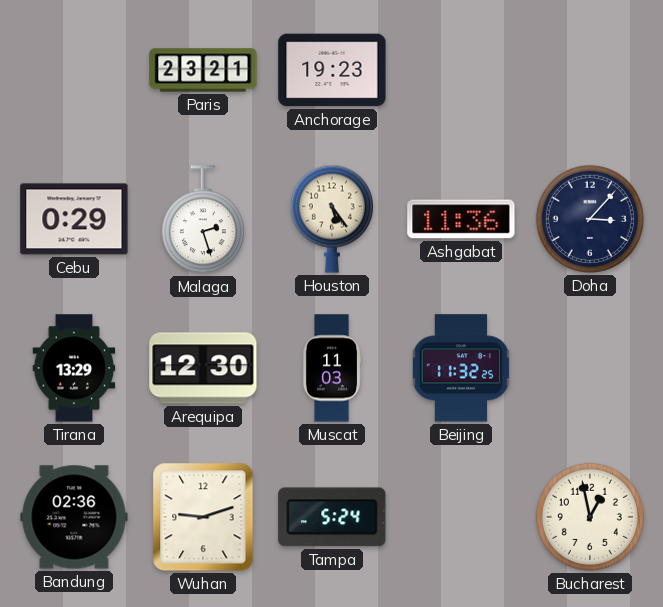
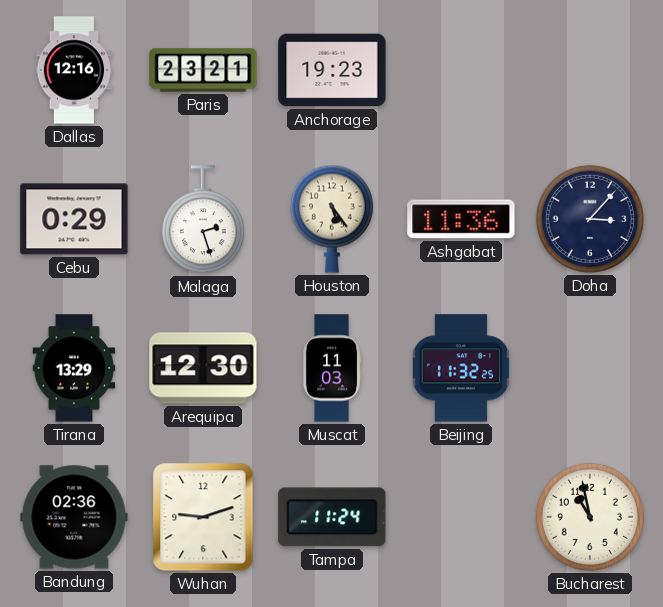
Dallas: none -> 12:16
Tampa: 5:24 -> 11:24
Bucharest: 12:58 -> 10:58
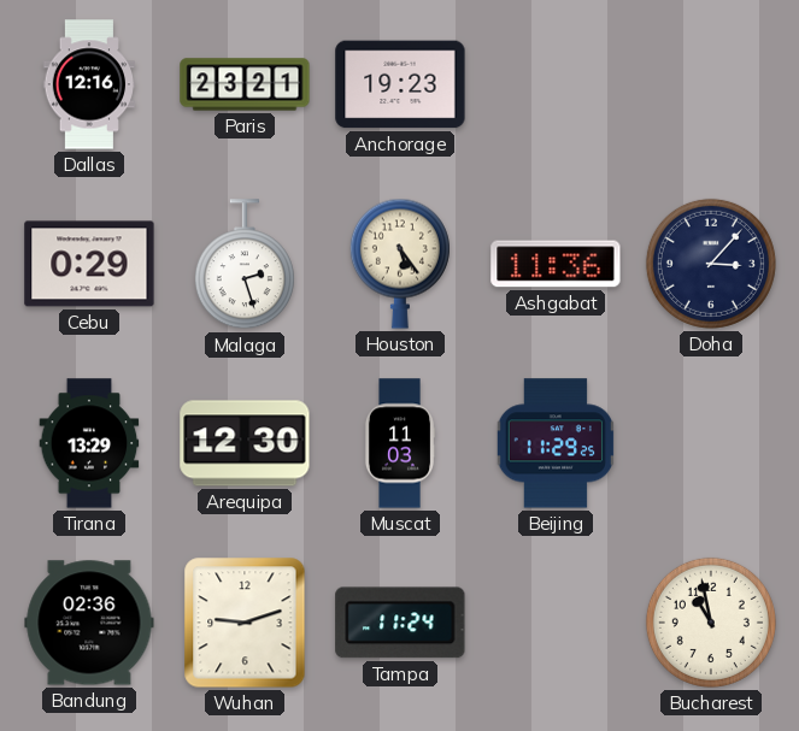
Beijing: 11:32 -> 11:29
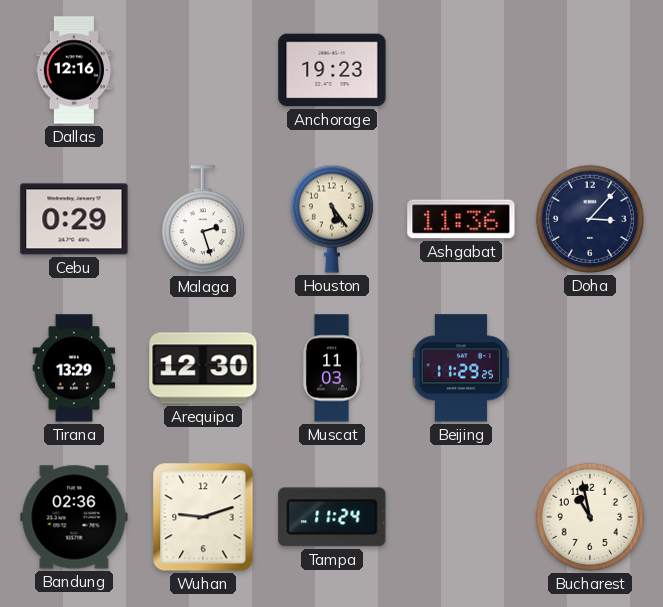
Paris: 23:21 -> none
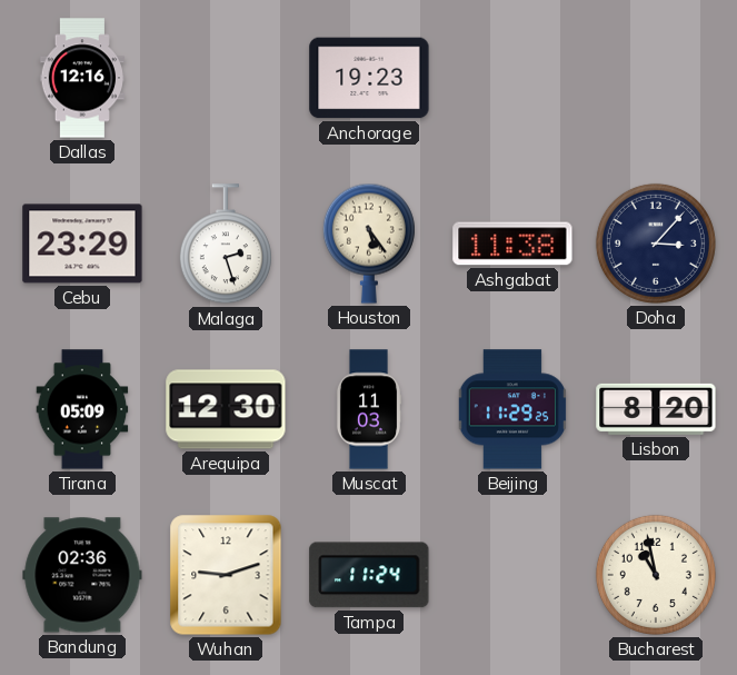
Cebu: 0:29 -> 23:29
Ashgabat: 11:36 -> 11:38
Tirana: 13:29 -> 05:09
Lisbon: none -> 8:20
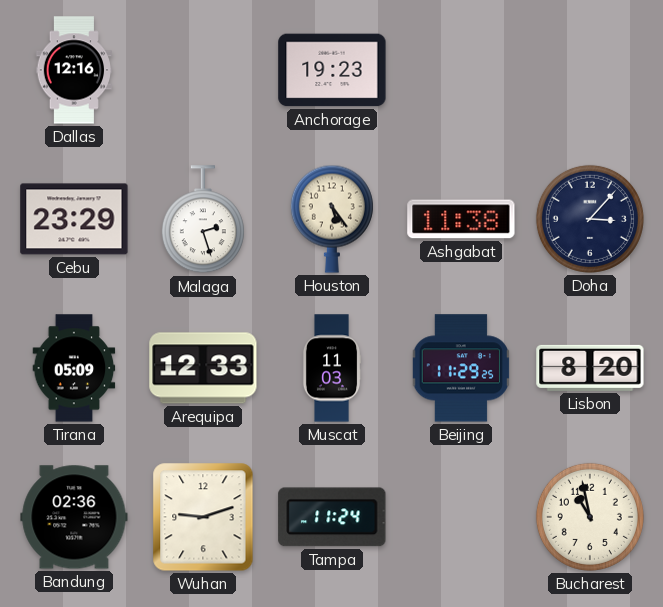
Arequipa: 12:30 -> 12:33
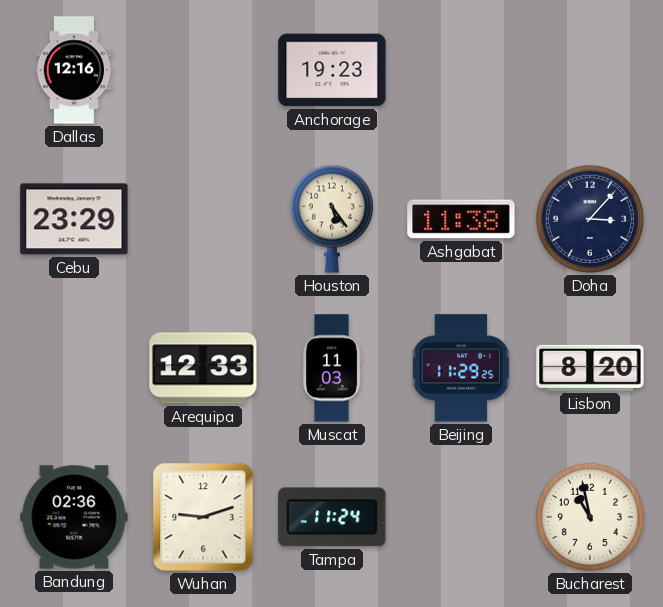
Malaga: 2:27 -> none
Tirana: 05:09 -> none
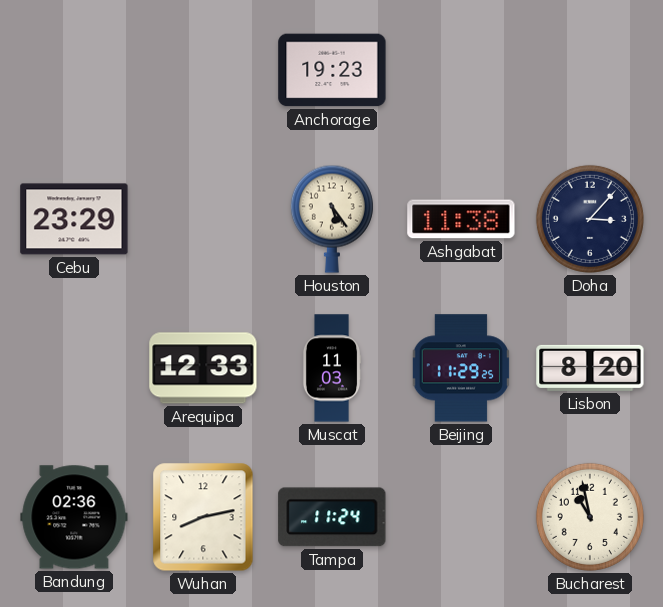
Dallas: 12:16 -> none
Wuhan: 9:12 -> 8:13
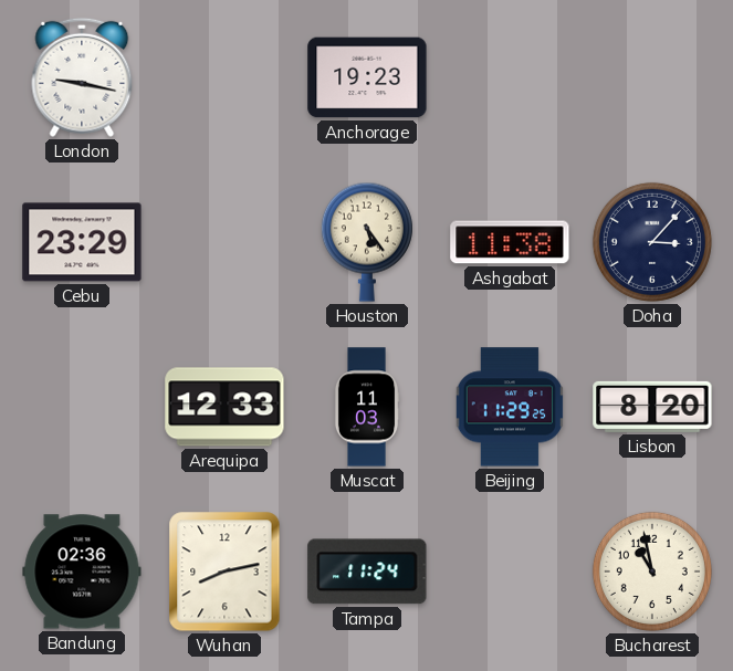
London: none -> 9:17
